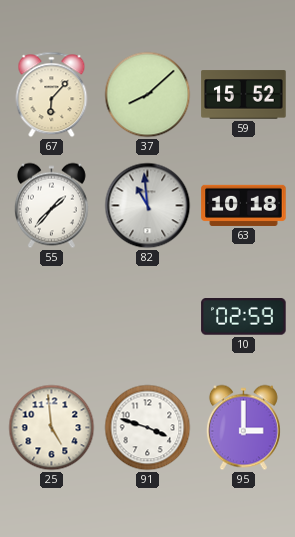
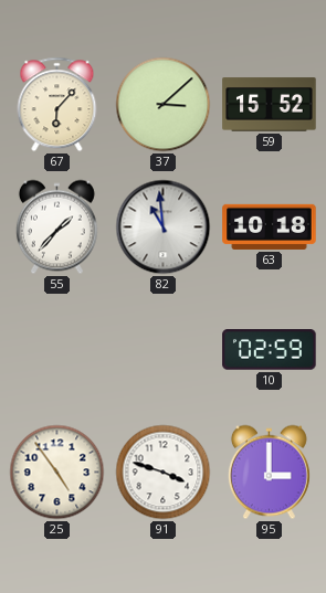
37: 8:08 -> 3:08
25: 4:59 -> 4:54
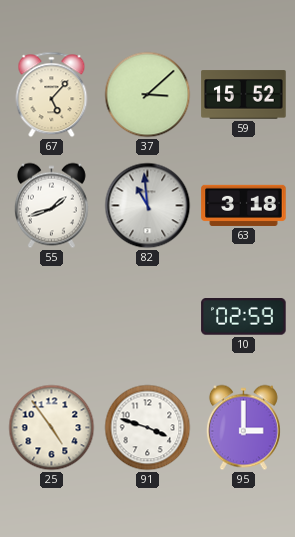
67: 6:07 -> 5:07
55: 1:37 -> 1:42
63: 10:18 -> 3:18
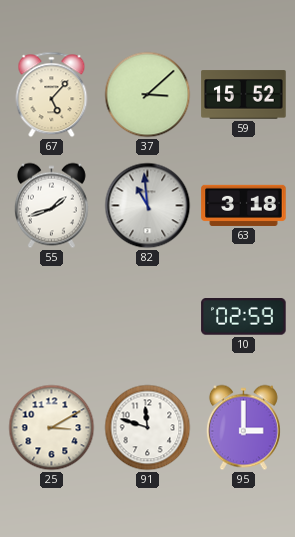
25: 4:54 -> 3:10
91: 3:48 -> 11:48
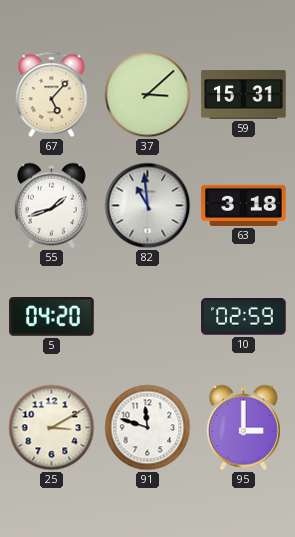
59: 15:52 -> 15:31
5: none -> 04:20
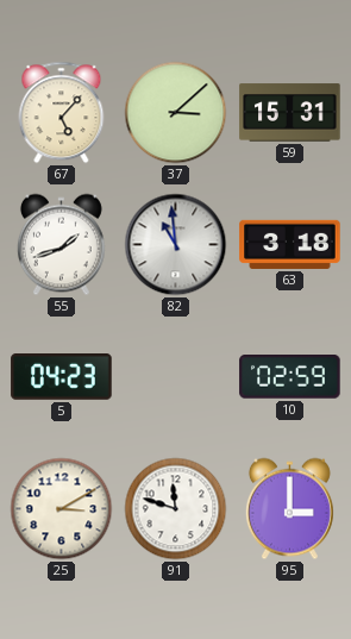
5: 04:20 -> 04:23
